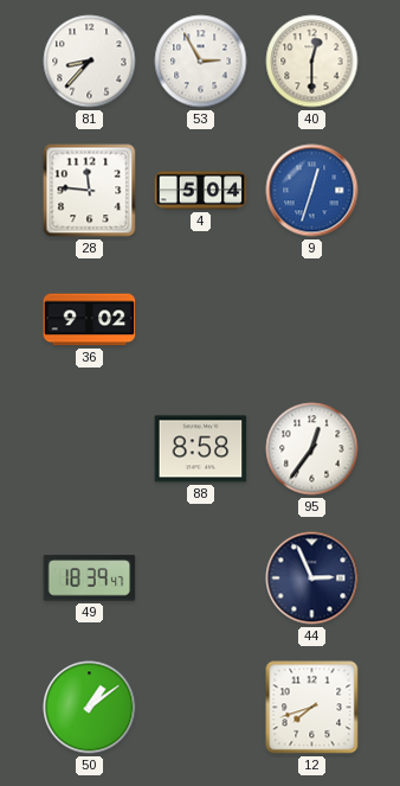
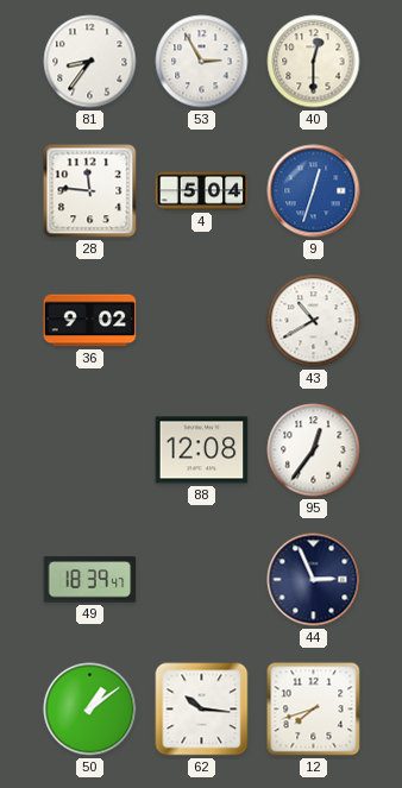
81: 8:37 -> 8:36
43: none -> 10:40
88: 8:58 -> 12:08
62: none -> 10:16
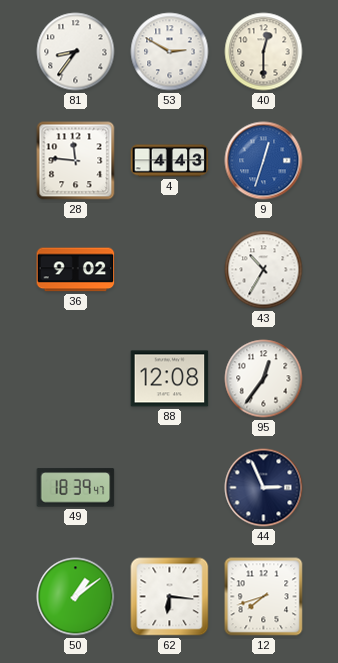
53: 2:55 -> 2:50
4: 5:04 -> 4:43
43: 10:40 -> 10:35
62: 10:16 -> 6:16
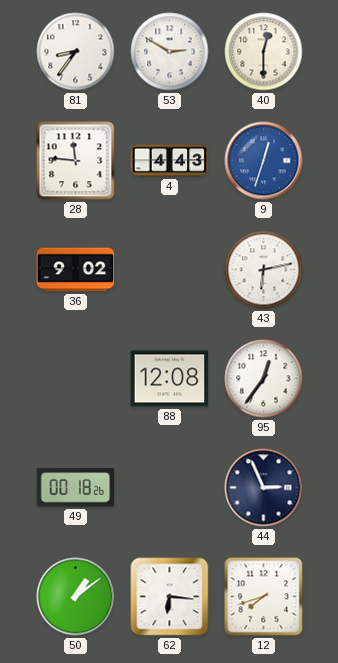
43: 10:35 -> 6:13
49: 18:39 -> 00:18
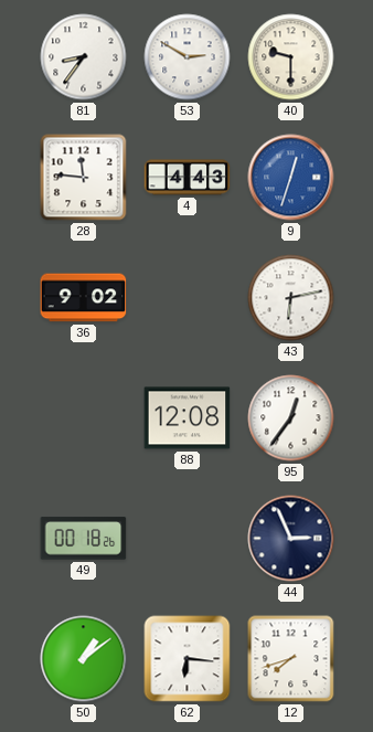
40: 12:30 -> 9:30
